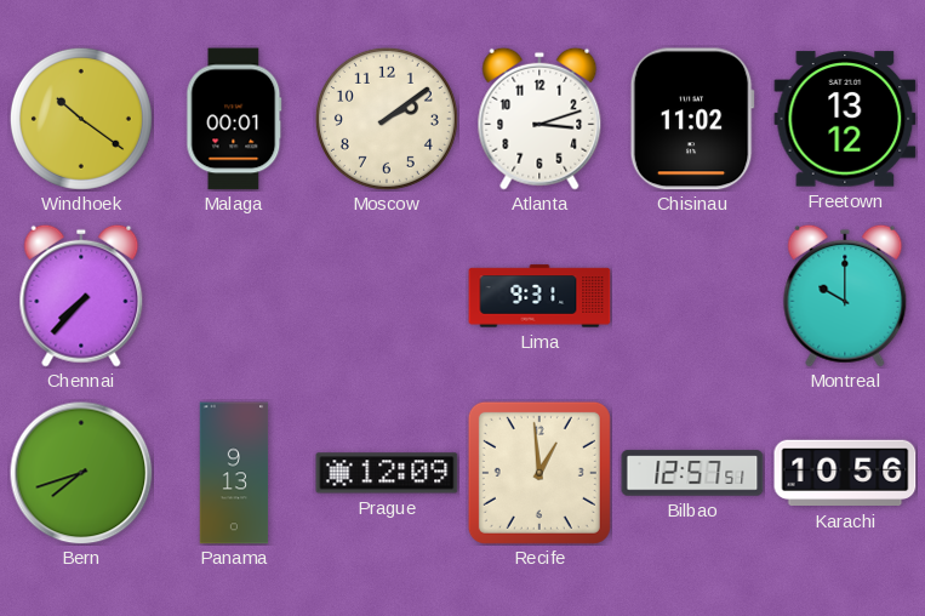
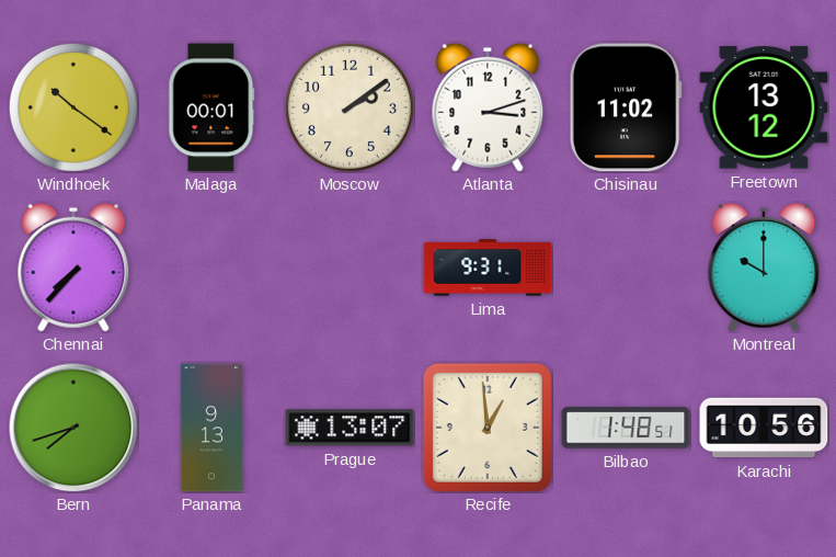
Prague: 12:09 -> 13:07
Bilbao: 12:57 -> 1:48
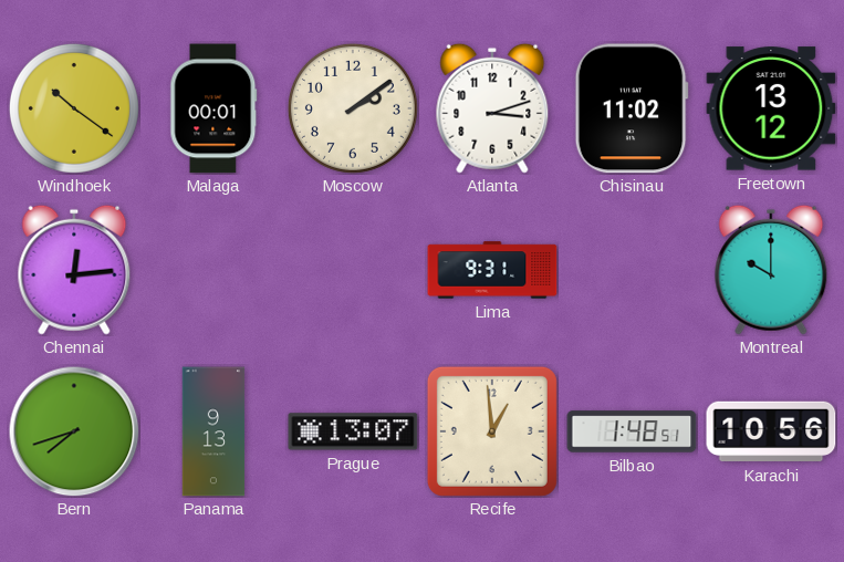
Chennai: 7:37 -> 12:14
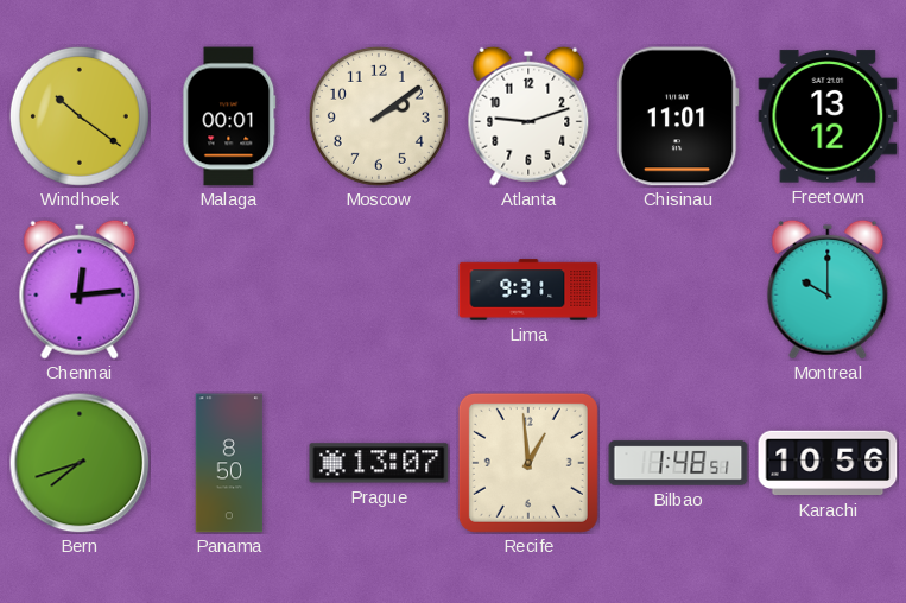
Atlanta: 3:12 -> 9:12
Chisinau: 11:02 -> 11:01
Panama: 9:13 -> 8:50
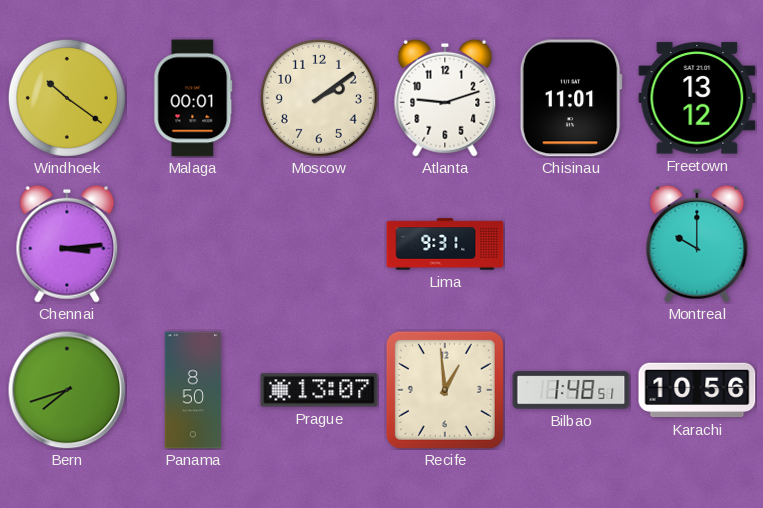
Chennai: 12:14 -> 3:14
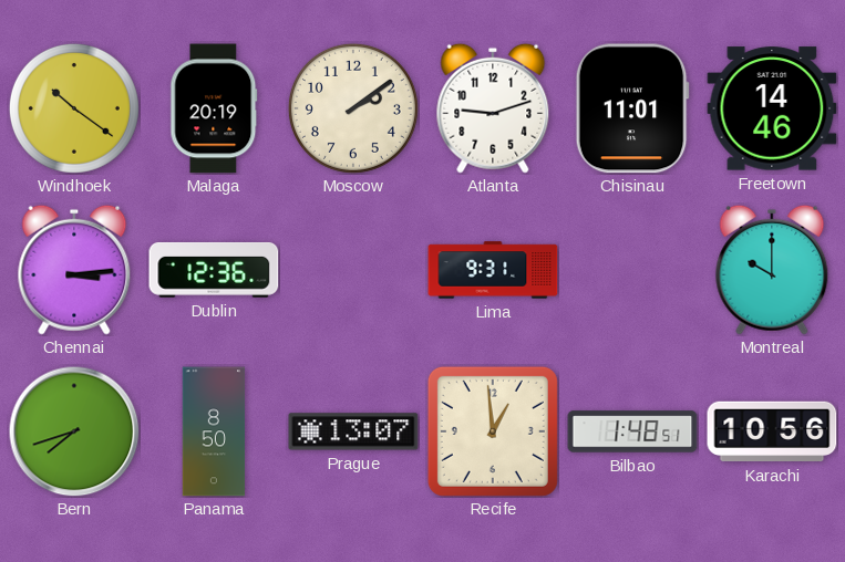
Malaga: 00:01 -> 20:19
Freetown: 13:12 -> 14:46
Dublin: none -> 12:36
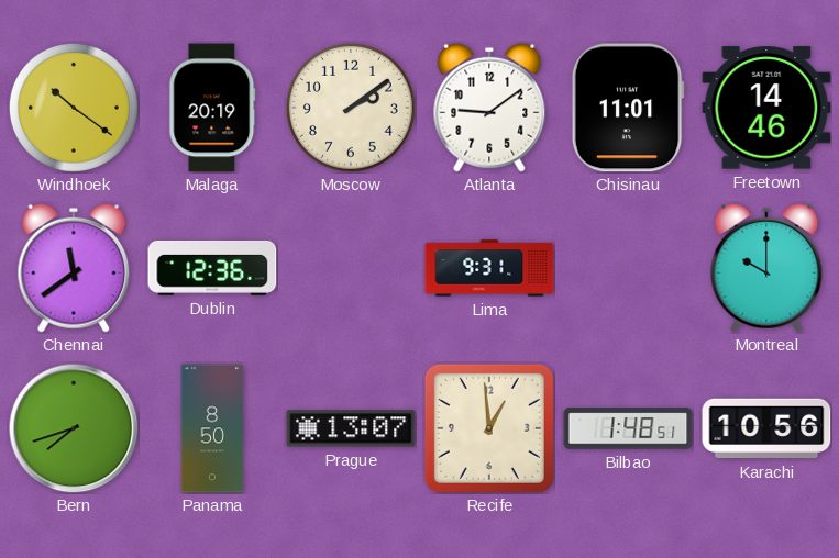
Atlanta: 9:12 -> 9:09
Chennai: 3:14 -> 11:39
